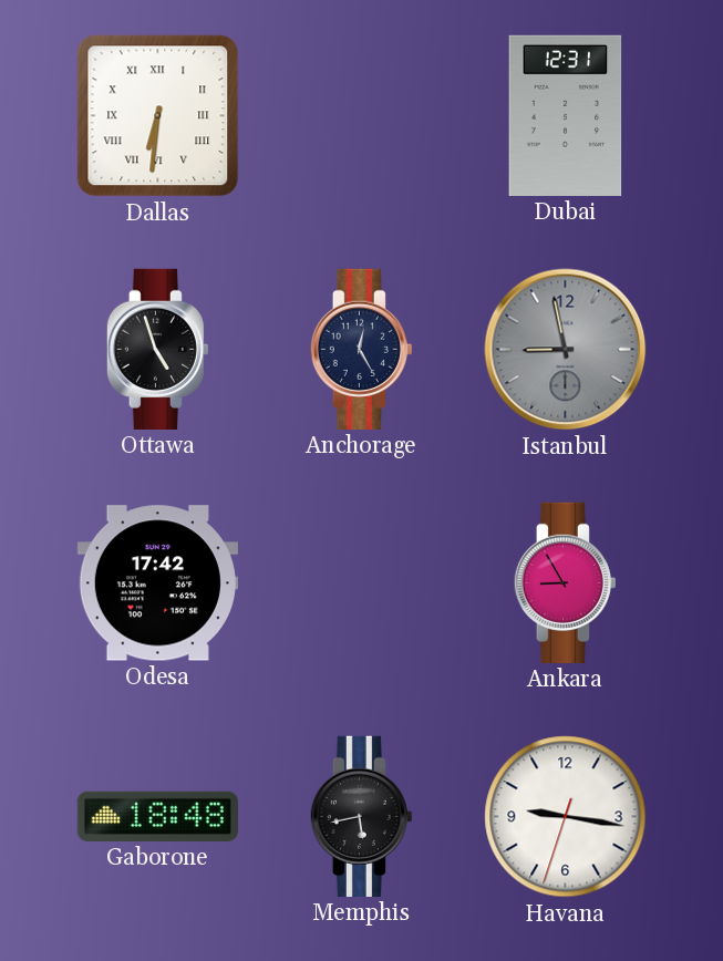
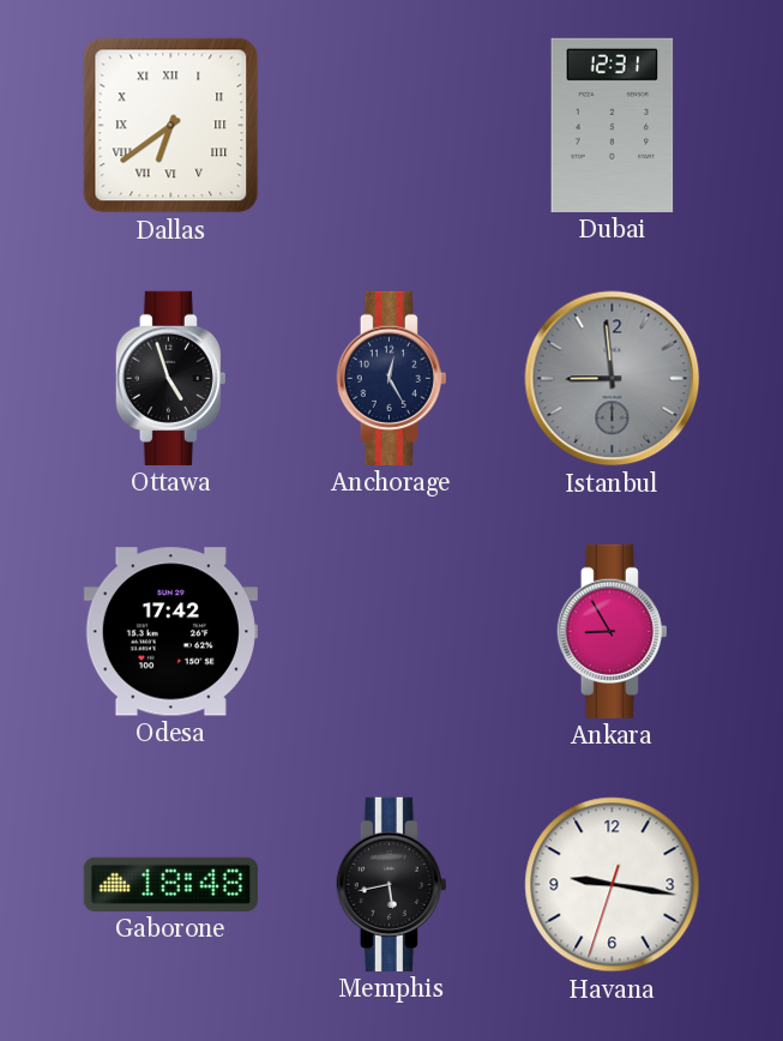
Dallas: 6:31 -> 6:39
Istanbul: 8:58 -> 8:59
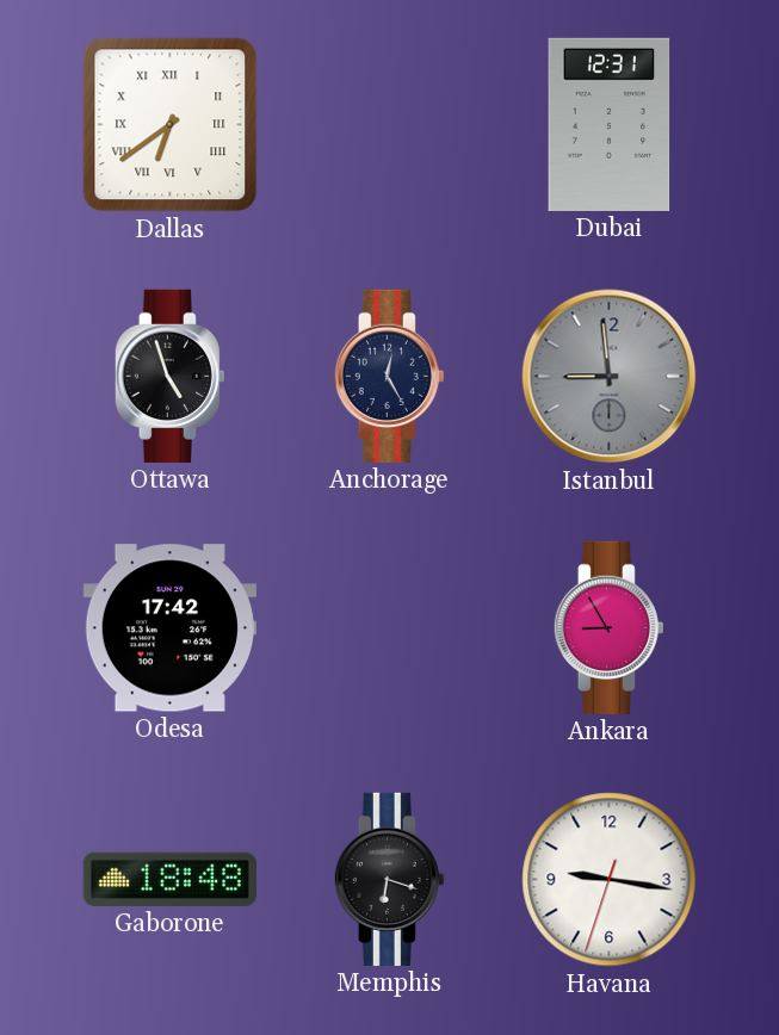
Memphis: 5:43 -> 6:18
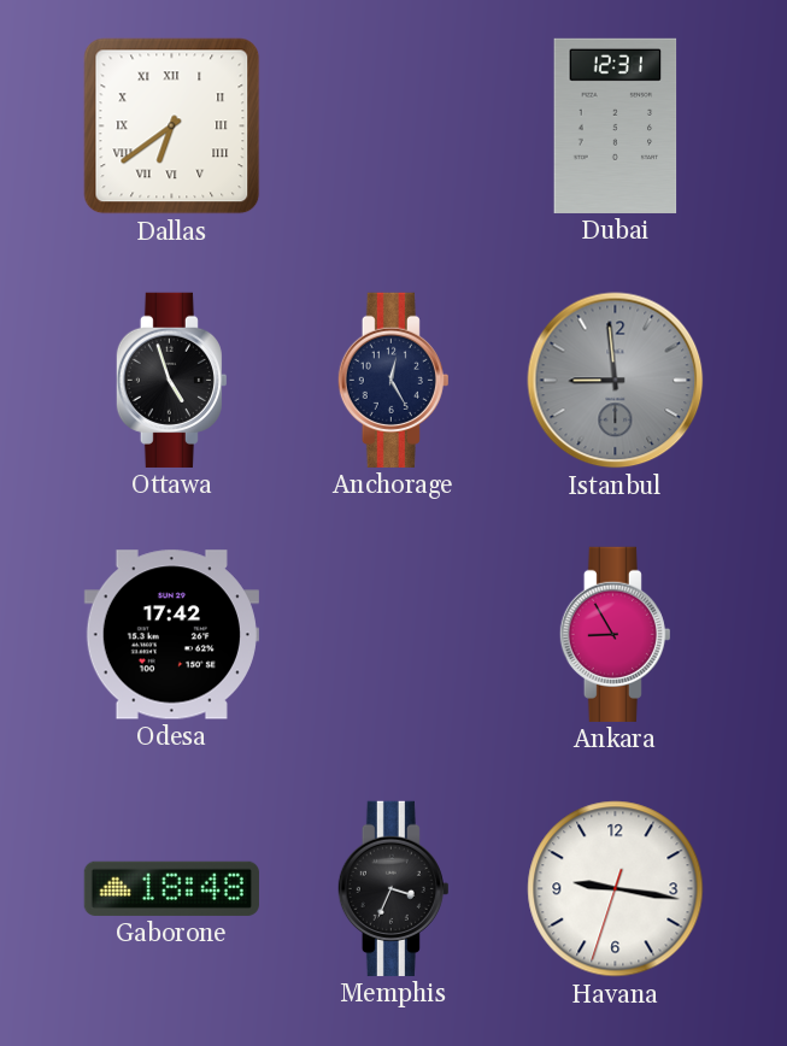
Memphis: 6:18 -> 3:34
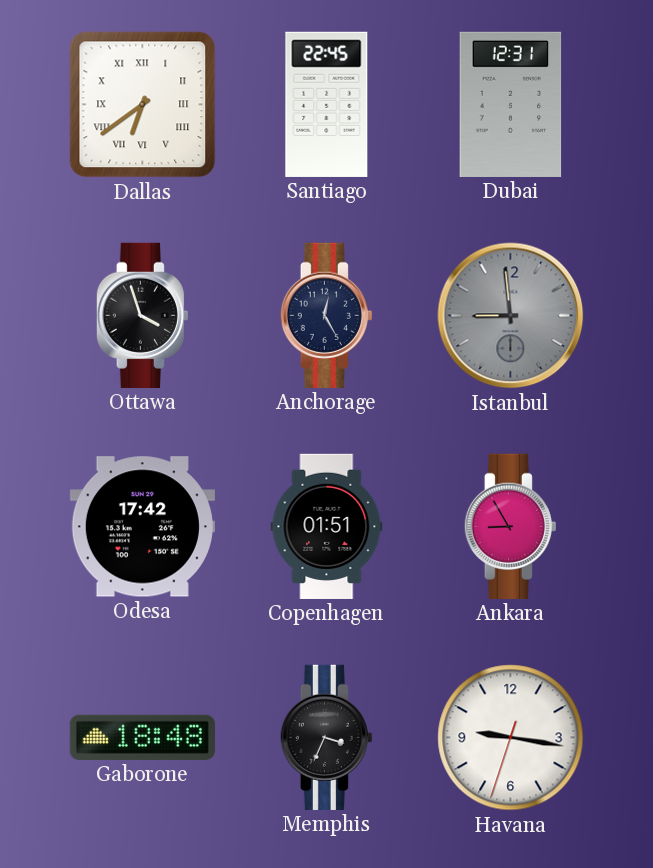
Santiago: none -> 22:45
Ottawa: 4:57 -> 3:57
Copenhagen: none -> 01:51
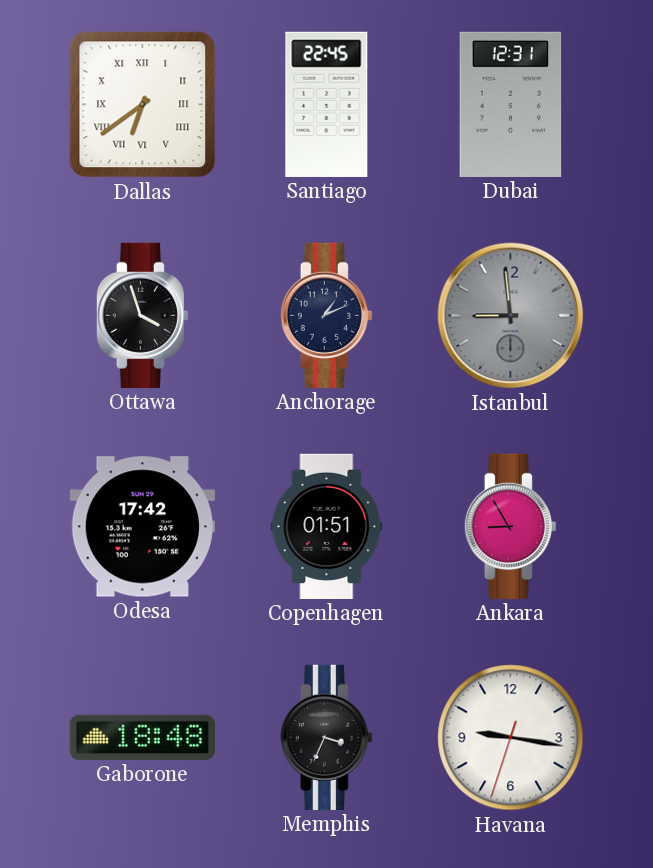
Anchorage: 12:25 -> 1:11
